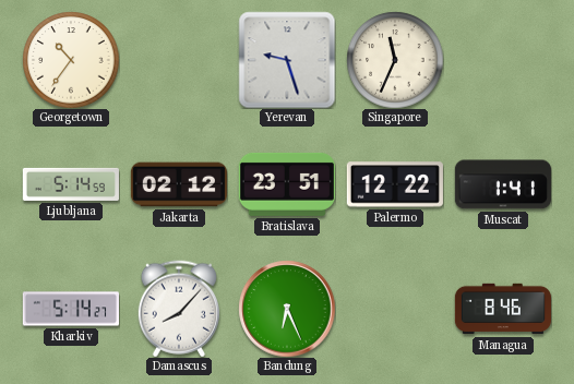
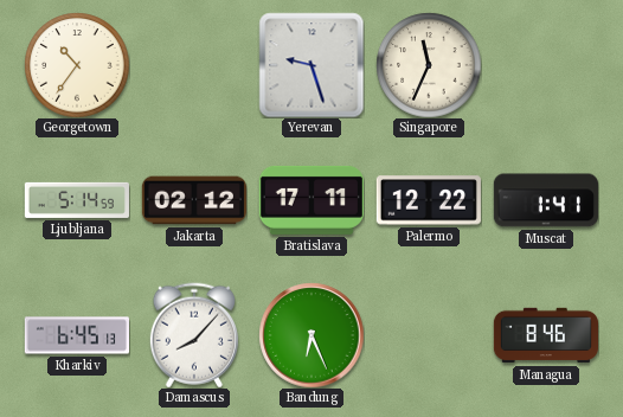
Bratislava: 23:51 -> 17:11
Kharkiv: 5:14 -> 6:45
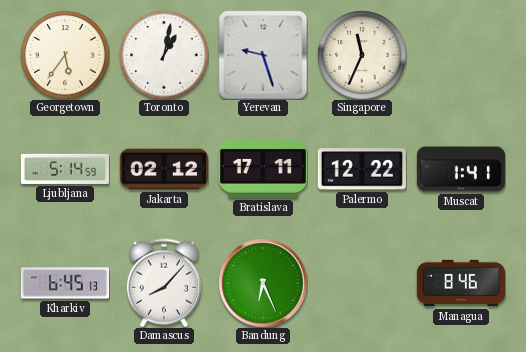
Georgetown: 10:36 -> 5:36
Toronto: none -> 1:02
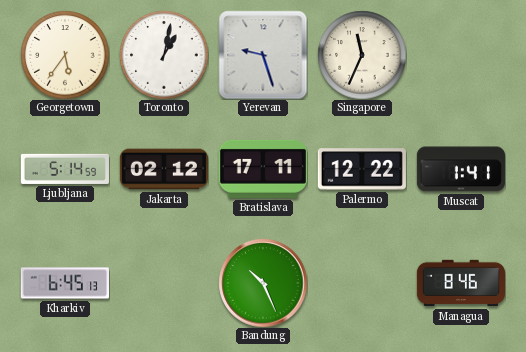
Damascus: 8:07 -> none
Bandung: 6:26 -> 10:26
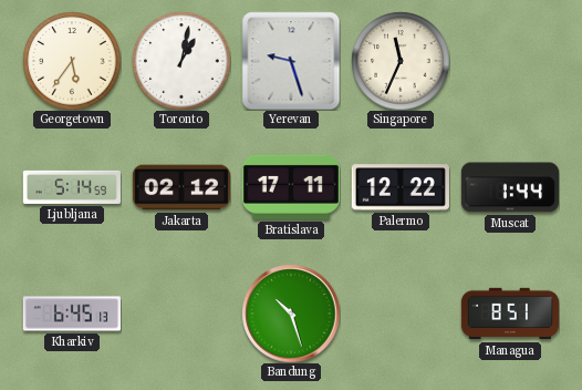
Muscat: 1:41 -> 1:44
Bandung: 10:26 -> 10:27
Managua: 8:46 -> 8:51
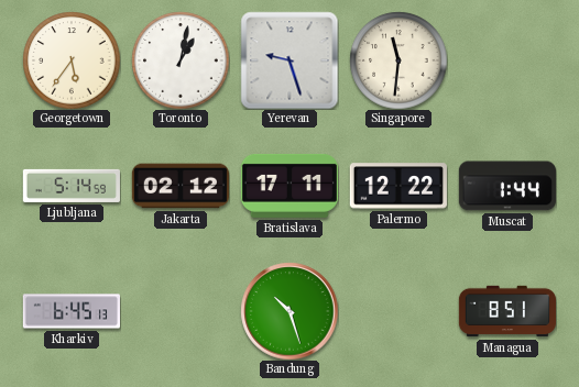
Singapore: 11:34 -> 11:31
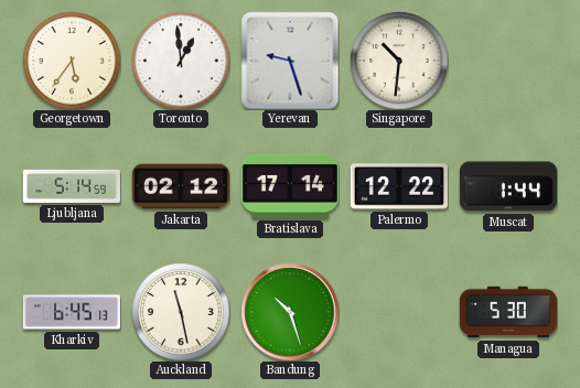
Toronto: 1:02 -> 12:59
Singapore: 11:31 -> 10:31
Bratislava: 17:11 -> 17:14
Auckland: none -> 11:28
Managua: 8:51 -> 5:30
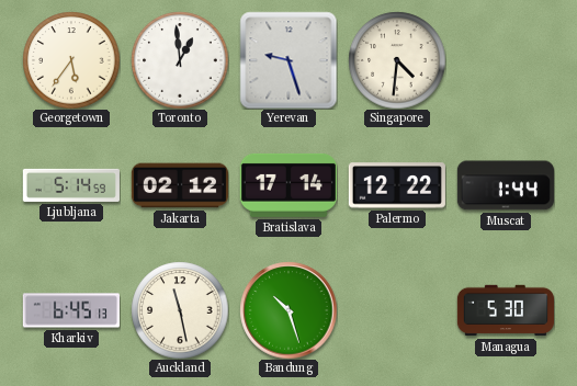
Singapore: 10:31 -> 4:31
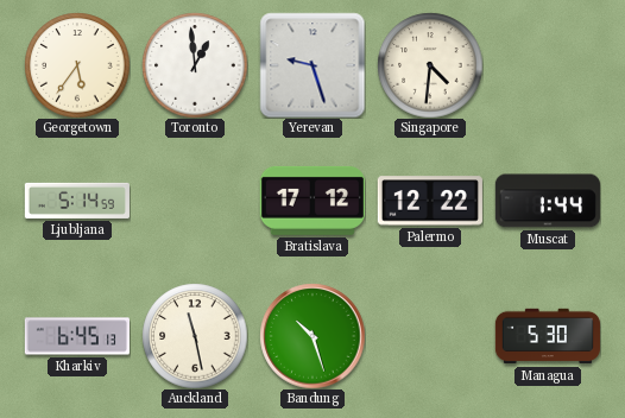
Jakarta: 02:12 -> none
Bratislava: 17:14 -> 17:12
